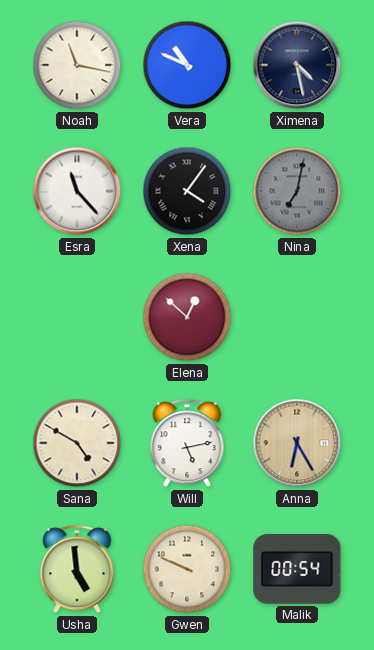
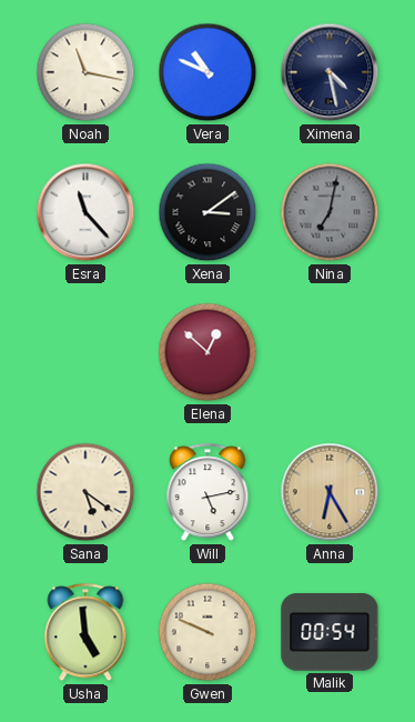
Xena: 4:06 -> 3:09
Sana: 4:50 -> 5:21
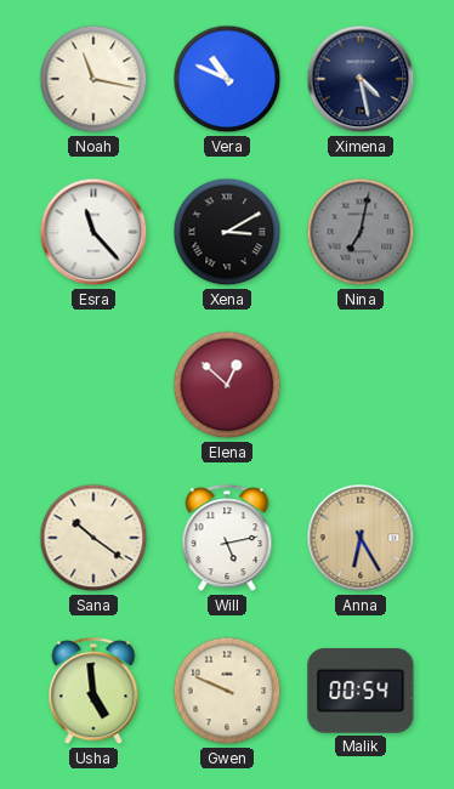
Xena: 3:09 -> 3:10
Sana: 5:21 -> 10:21
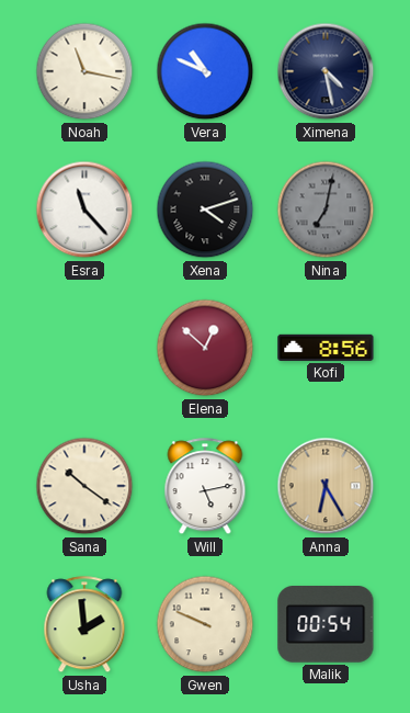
Xena: 3:10 -> 4:12
Kofi: none -> 8:56
Usha: 4:59 -> 1:59
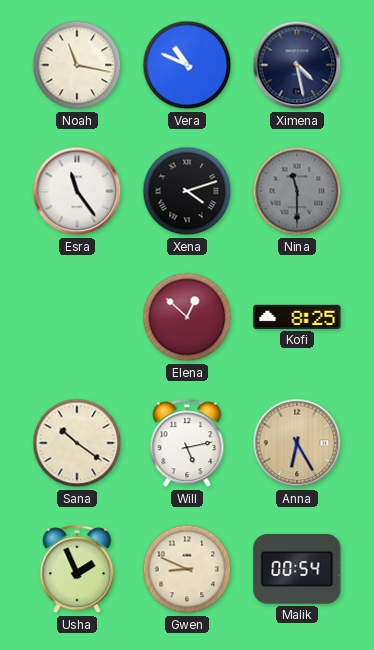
Esra: 11:23 -> 11:24
Nina: 7:02 -> 11:30
Kofi: 8:56 -> 8:25
Usha: 1:59 -> 1:56
Gwen: 9:49 -> 8:49
